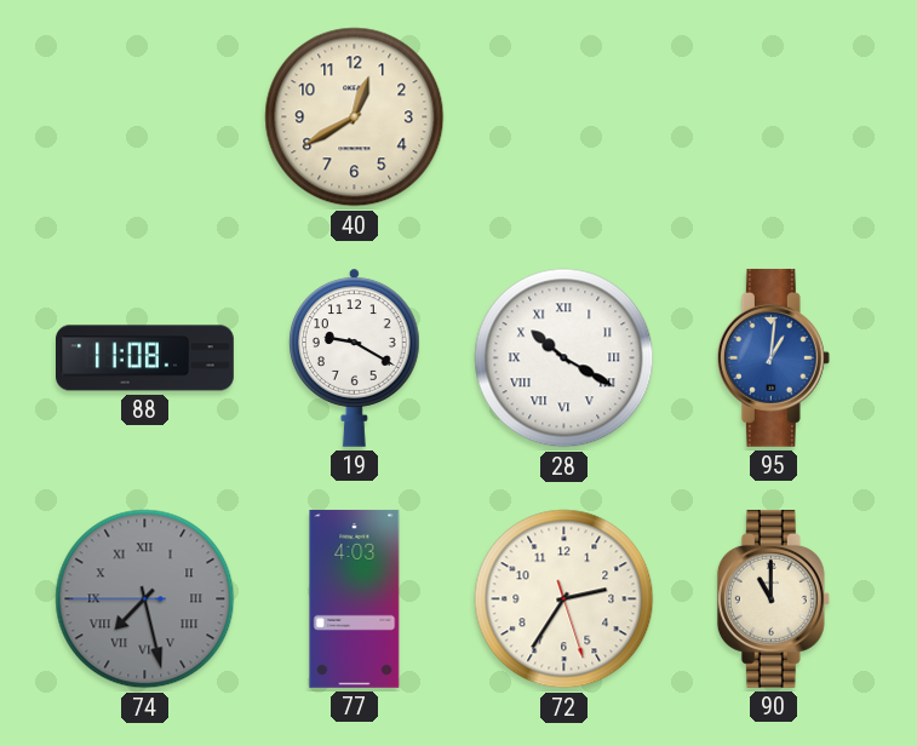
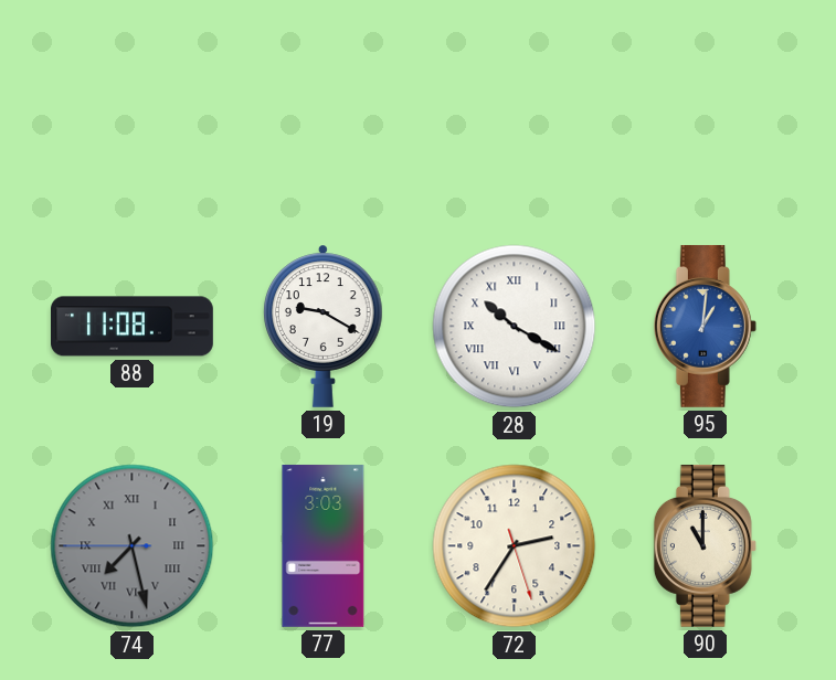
40: 12:40 -> none
77: 4:03 -> 3:03
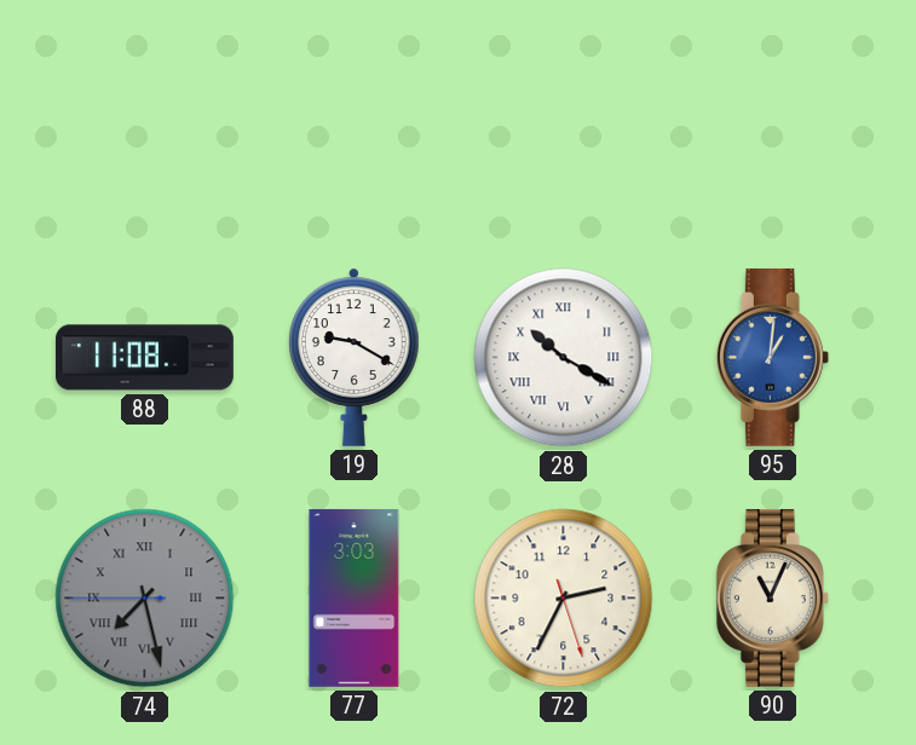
72: 2:35 -> 2:34
90: 11:00 -> 11:04
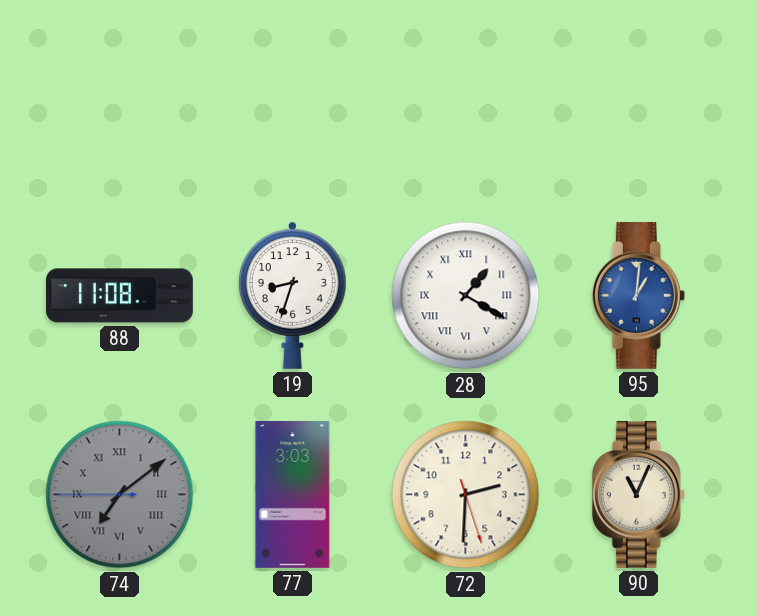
19: 9:20 -> 8:33
28: 10:20 -> 1:20
74: 7:27 -> 7:08
72: 2:34 -> 2:30
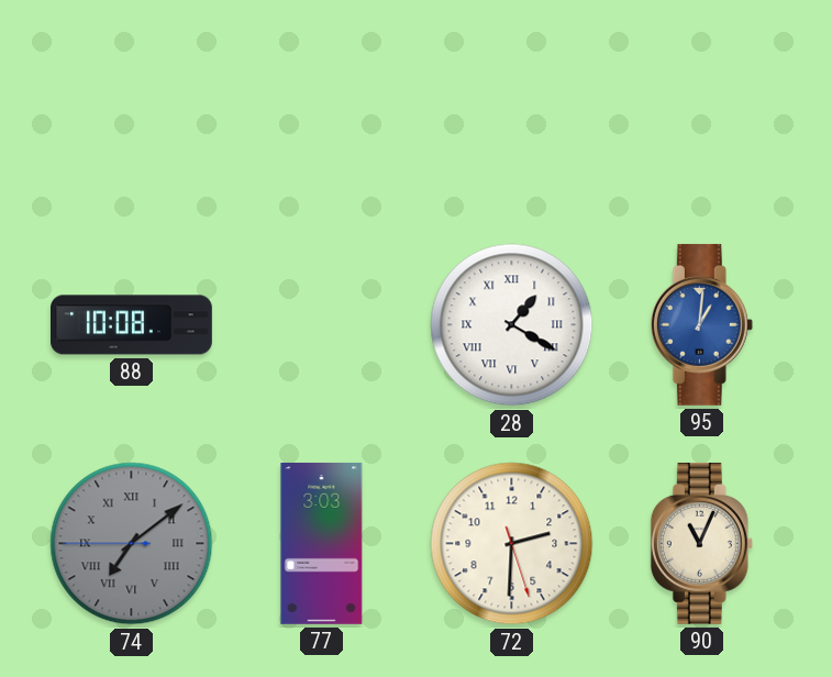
88: 11:08 -> 10:08
19: 8:33 -> none
